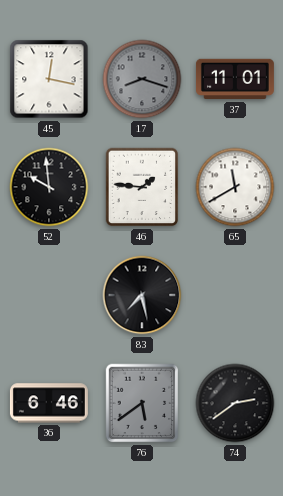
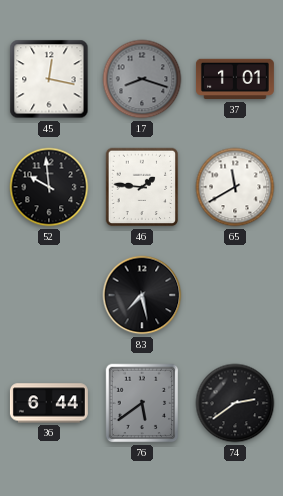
37: 11:01 -> 1:01
36: 6:46 -> 6:44
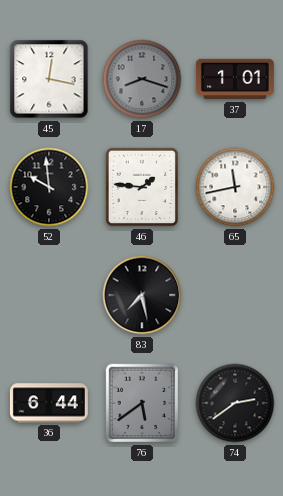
65: 11:40 -> 11:43
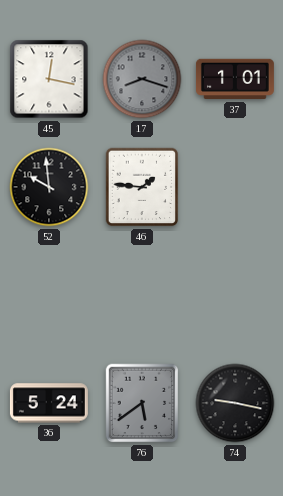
65: 11:43 -> none
83: 7:28 -> none
36: 6:44 -> 5:24
74: 2:39 -> 9:17
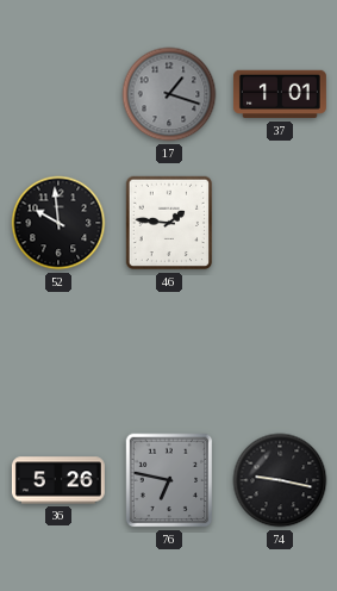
45: 12:17 -> none
17: 8:18 -> 1:18
36: 5:24 -> 5:26
76: 5:39 -> 6:47
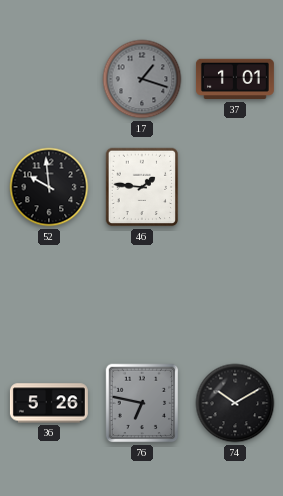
74: 9:17 -> 10:10
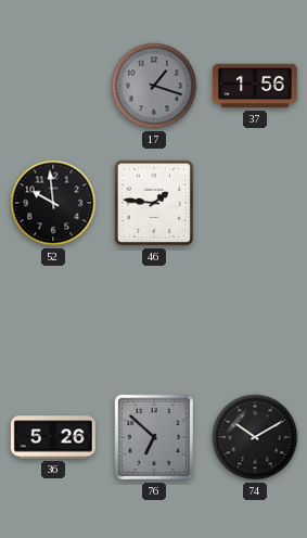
37: 1:01 -> 1:56
76: 6:47 -> 6:52
